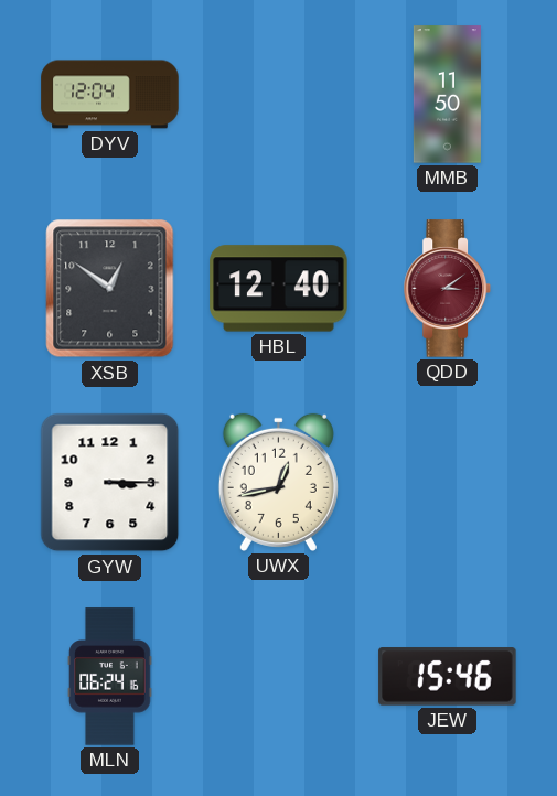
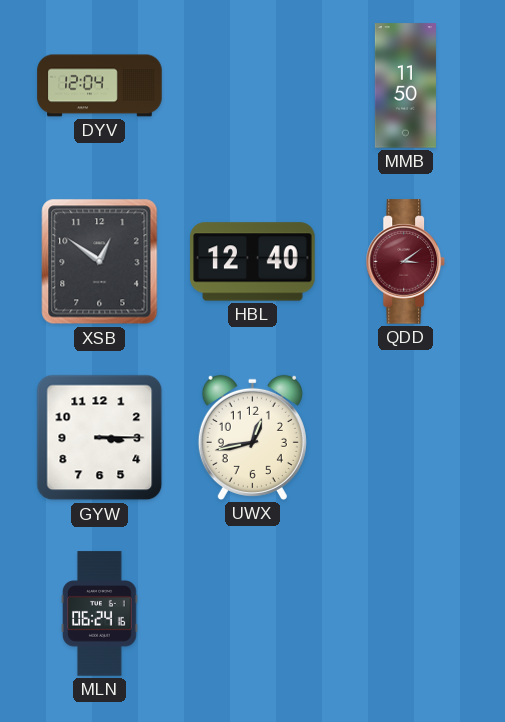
JEW: 15:46 -> none
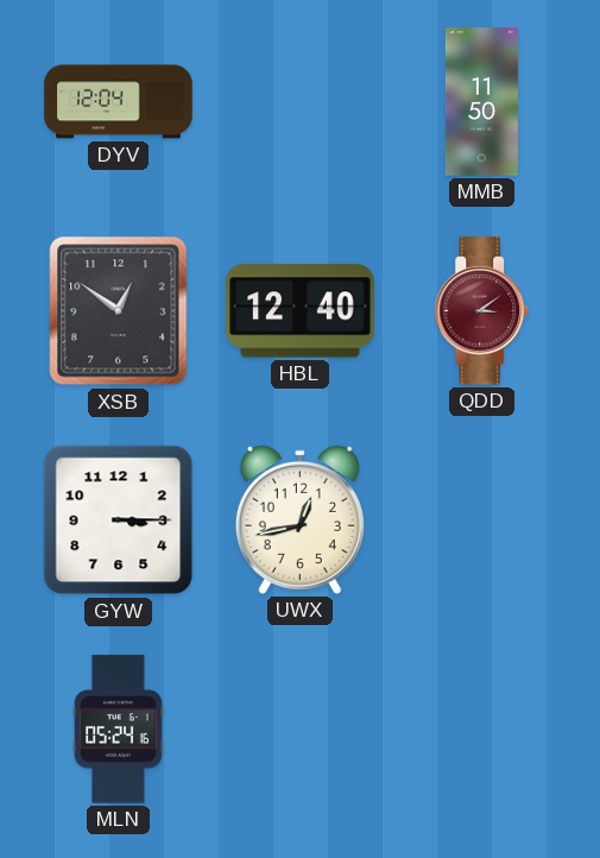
MLN: 06:24 -> 05:24
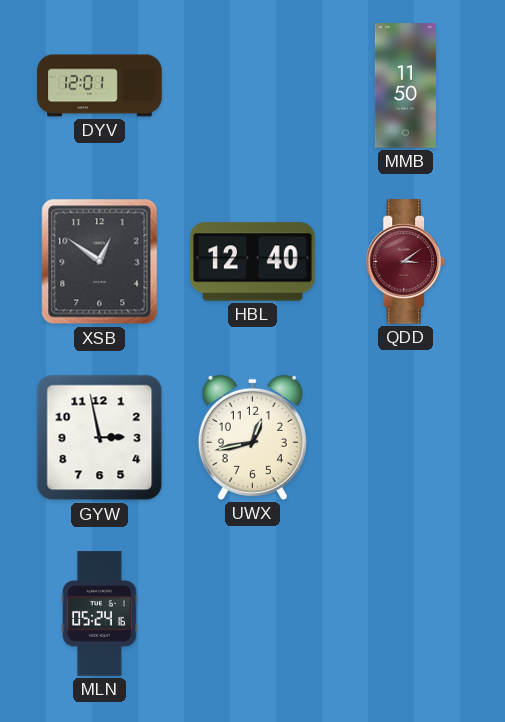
DYV: 12:04 -> 12:01
GYW: 3:15 -> 2:58
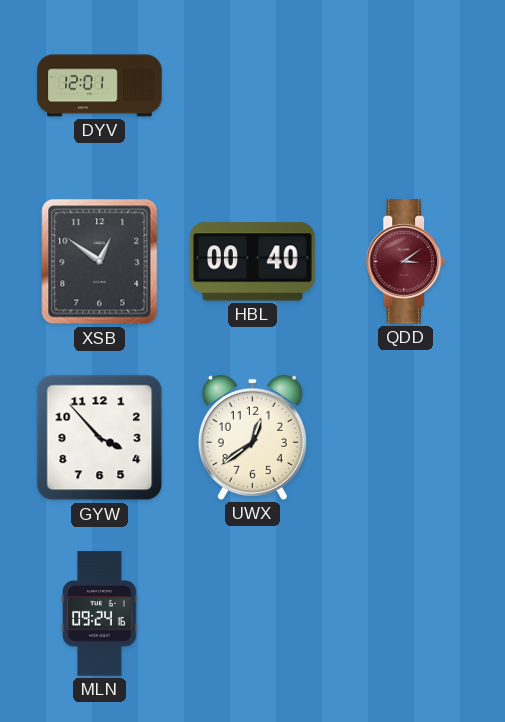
MMB: 11:50 -> none
HBL: 12:40 -> 00:40
GYW: 2:58 -> 3:53
UWX: 12:43 -> 12:39
MLN: 05:24 -> 09:24
